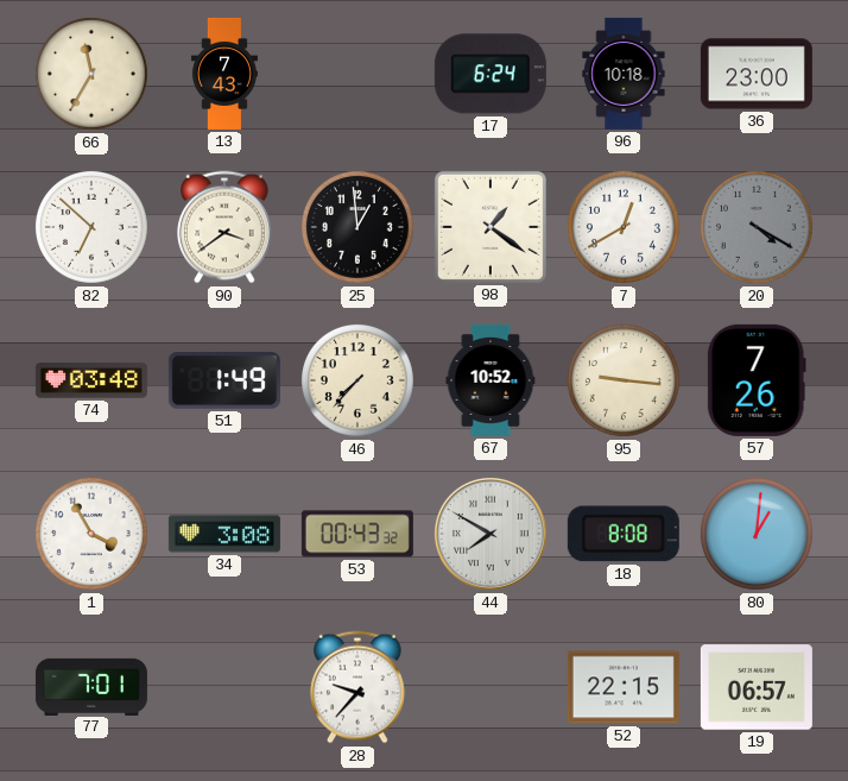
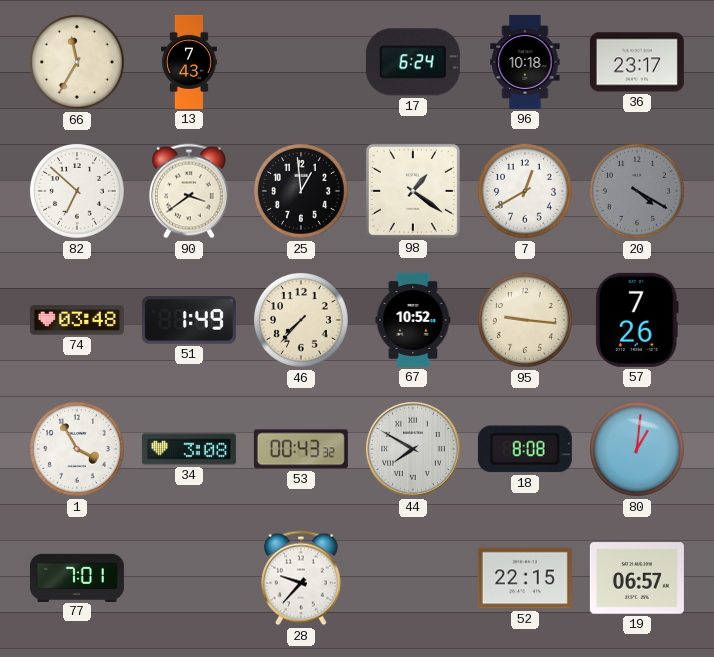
36: 23:00 -> 23:17
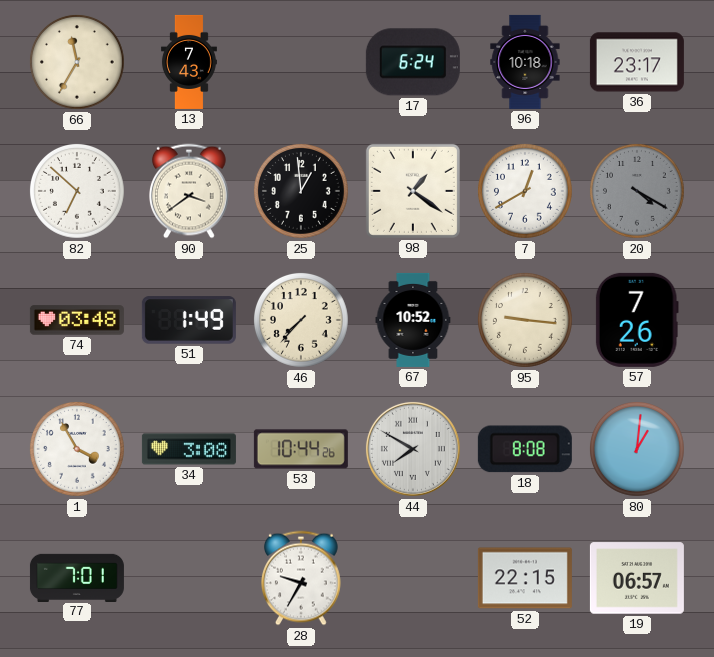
53: 00:43 -> 10:44
28: 9:37 -> 9:35
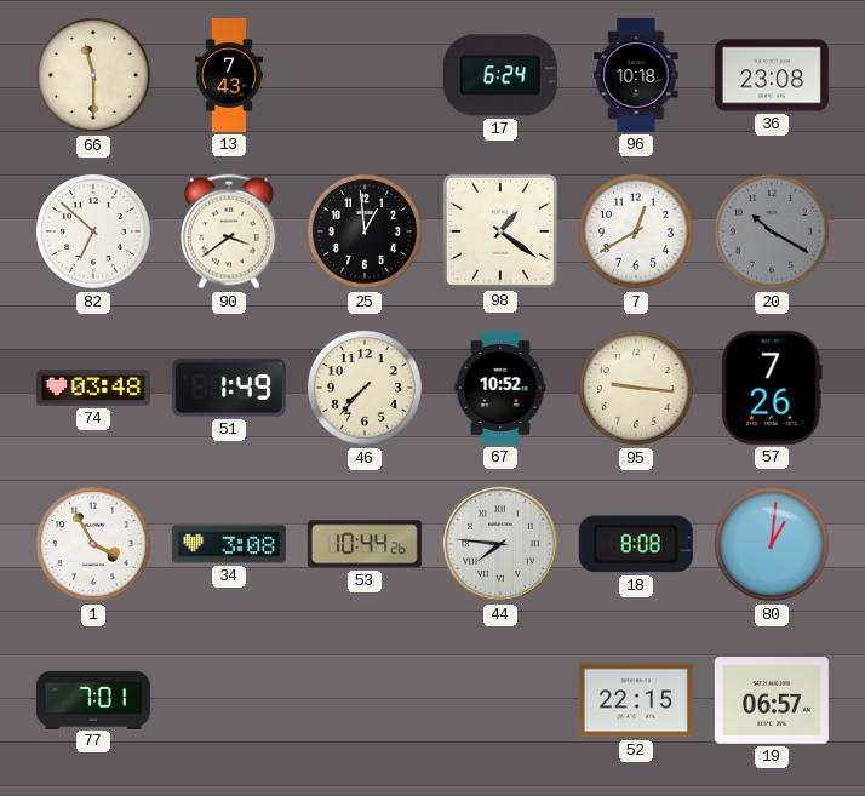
66: 11:35 -> 11:30
36: 23:17 -> 23:08
20: 4:20 -> 10:20
44: 7:50 -> 7:46
28: 9:35 -> none
